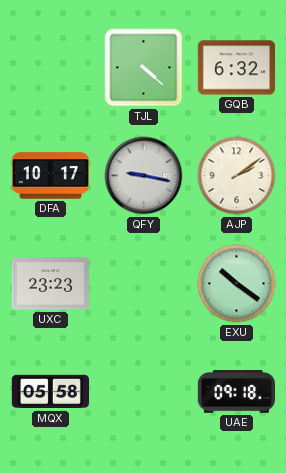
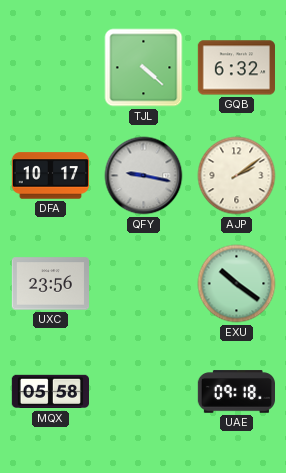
UXC: 23:23 -> 23:56
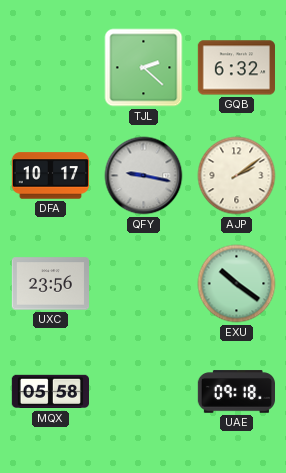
TJL: 4:22 -> 2:22
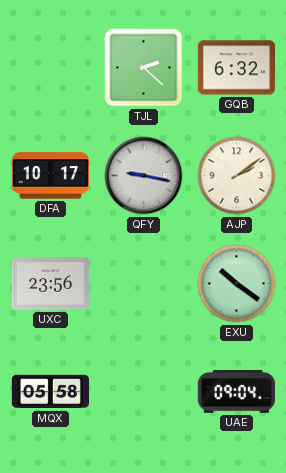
UAE: 09:18 -> 09:04
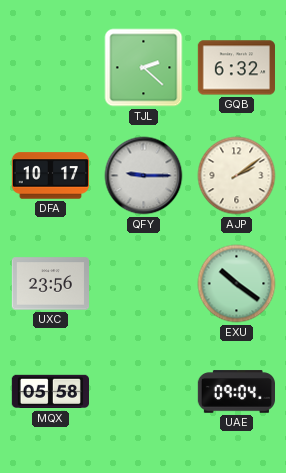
QFY: 9:17 -> 9:15
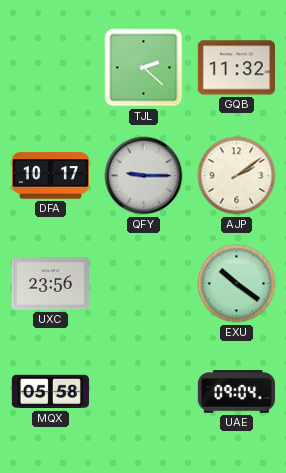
GQB: 6:32 -> 11:32
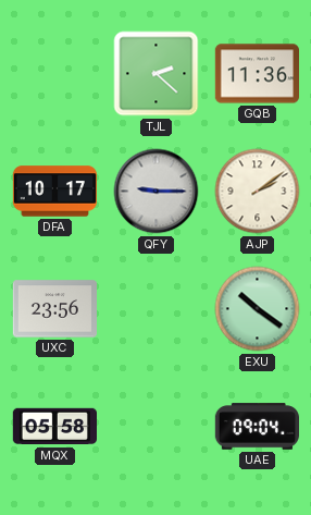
GQB: 11:32 -> 11:36
